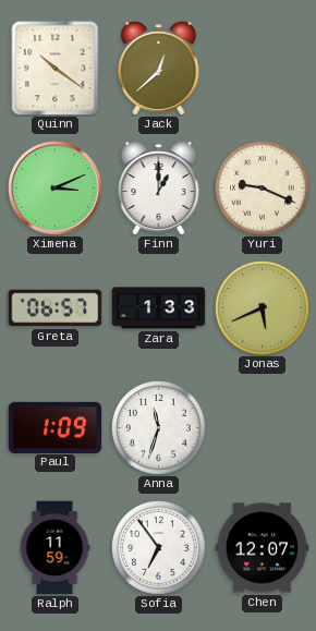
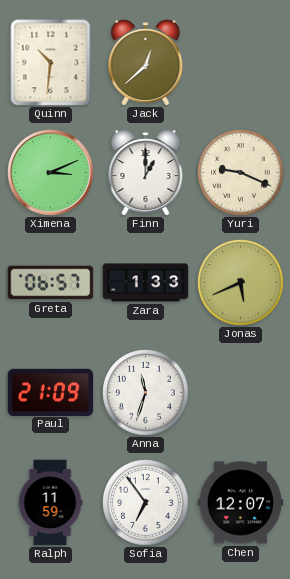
Quinn: 10:21 -> 10:31
Paul: 1:09 -> 21:09
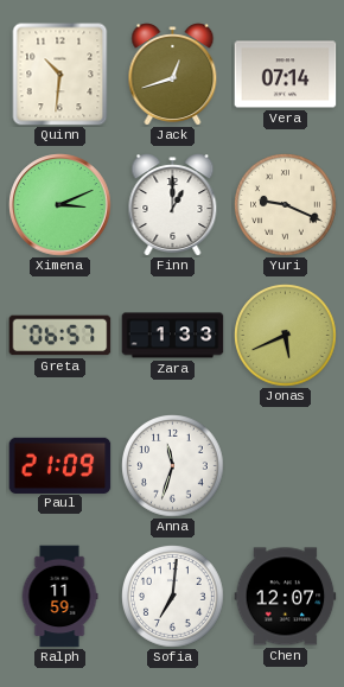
Jack: 12:38 -> 12:42
Vera: none -> 07:14
Sofia: 6:54 -> 7:01
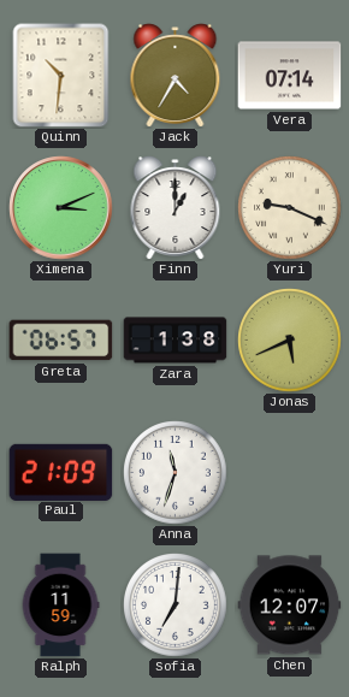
Jack: 12:42 -> 4:35
Zara: 1:33 -> 1:38
